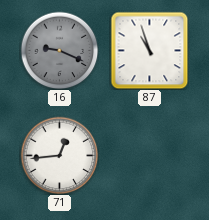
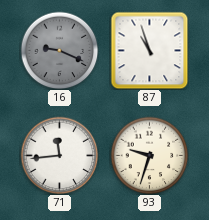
71: 12:44 -> 11:44
93: none -> 9:33
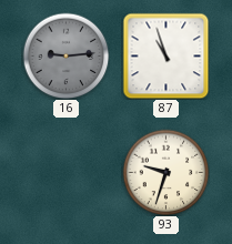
16: 9:19 -> 9:14
71: 11:44 -> none
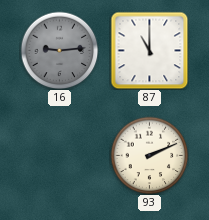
87: 10:57 -> 11:00
93: 9:33 -> 2:11
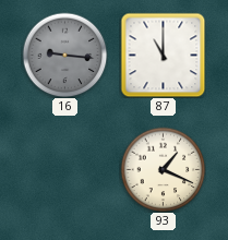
16: 9:14 -> 9:16
93: 2:11 -> 1:19
